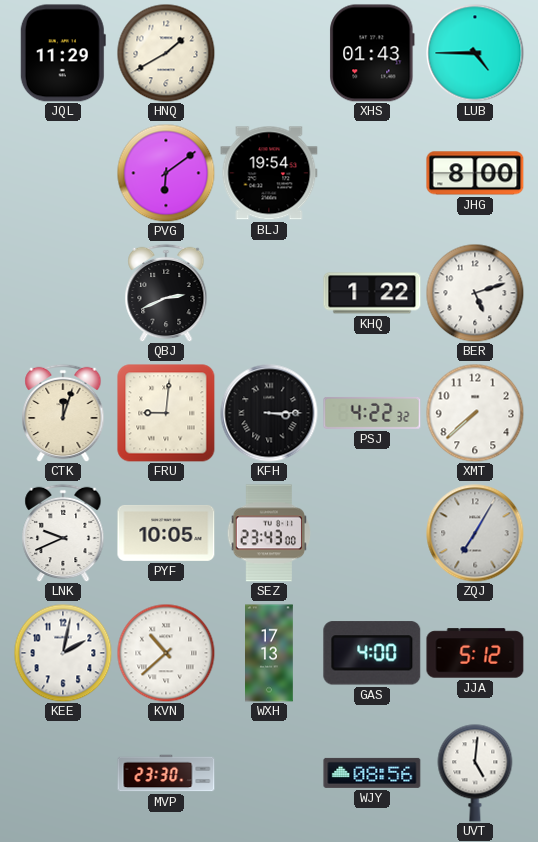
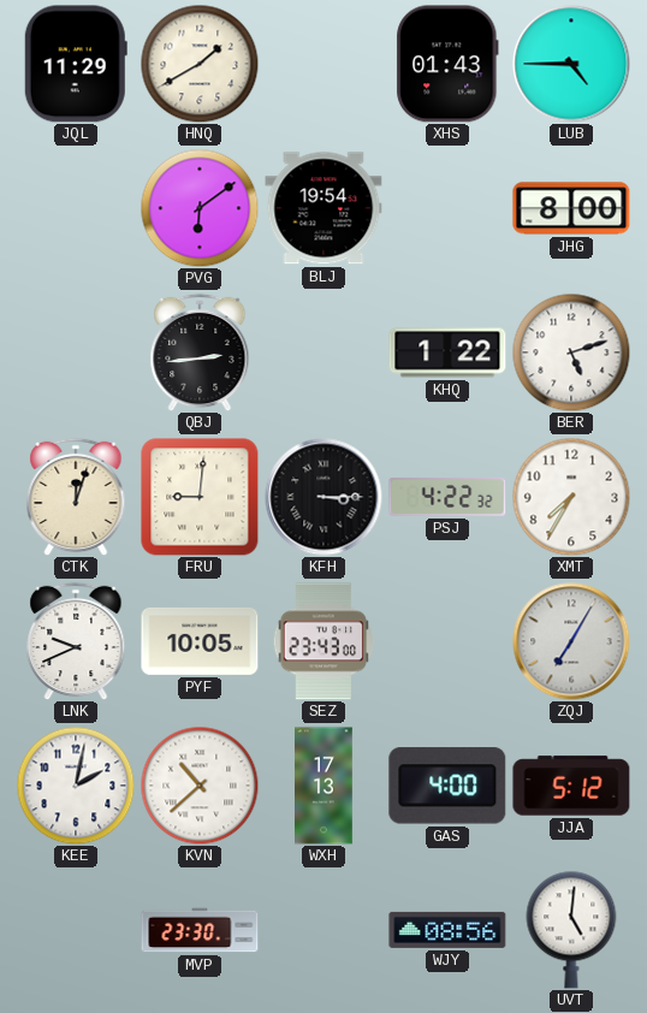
QBJ: 2:41 -> 2:44
XMT: 7:38 -> 7:35
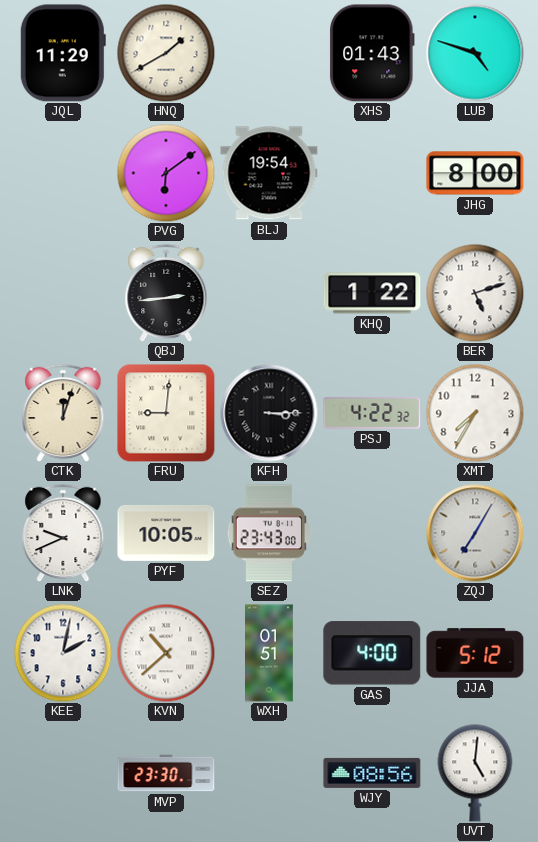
LUB: 4:45 -> 4:48
WXH: 17:13 -> 01:51
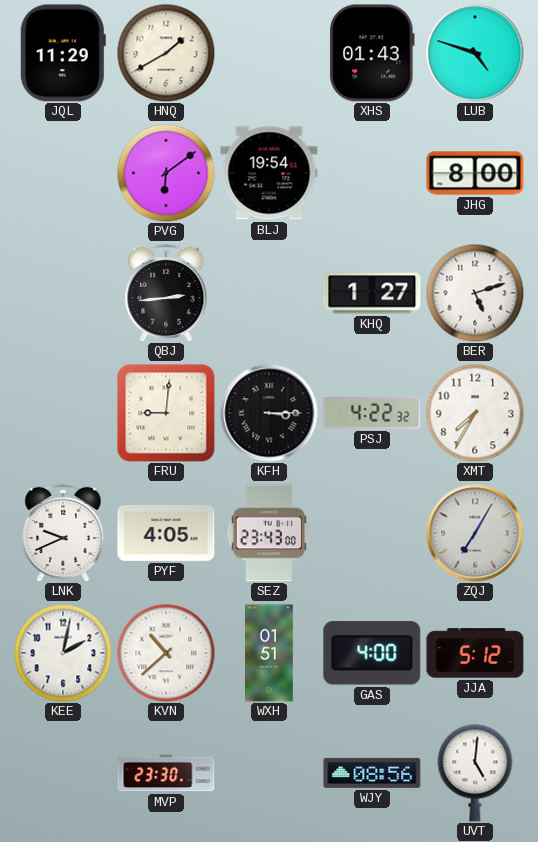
KHQ: 1:22 -> 1:27
CTK: 12:03 -> none
PYF: 10:05 -> 4:05
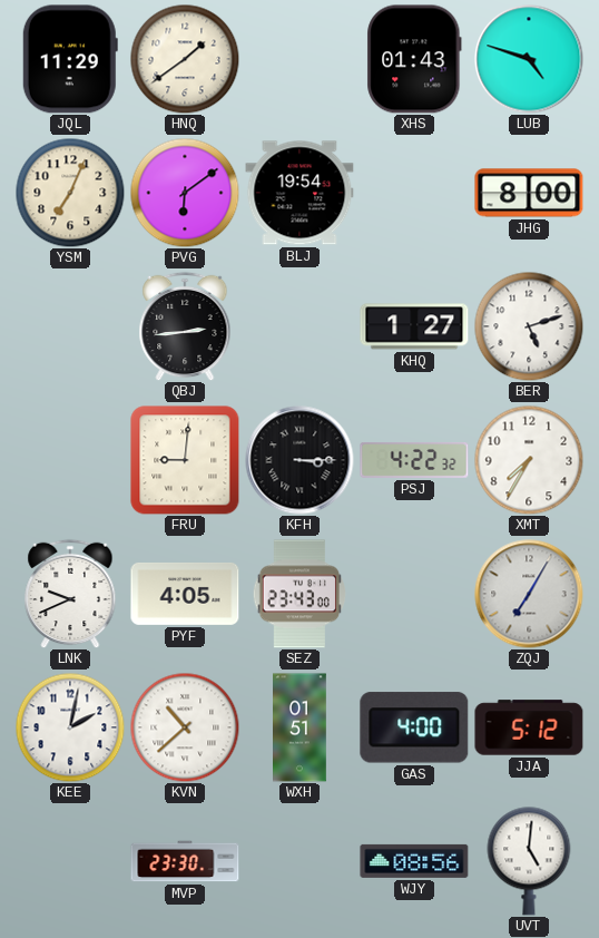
HNQ: 1:40 -> 1:39
YSM: none -> 7:04
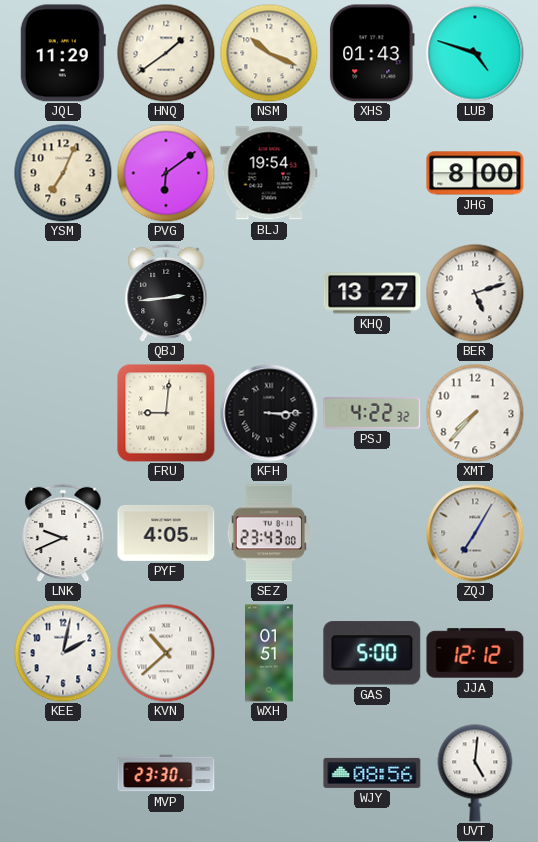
NSM: none -> 10:19
KHQ: 1:27 -> 13:27
XMT: 7:35 -> 7:37
GAS: 4:00 -> 5:00
JJA: 5:12 -> 12:12
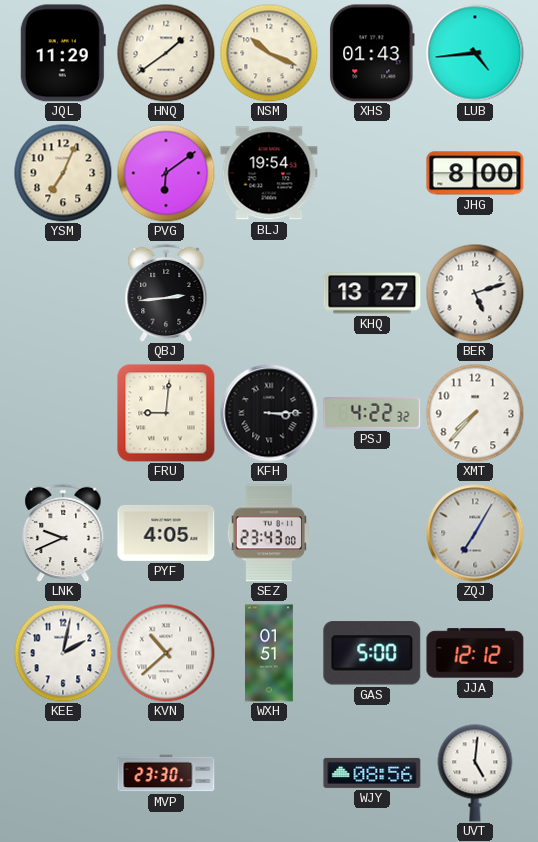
LUB: 4:48 -> 4:44
